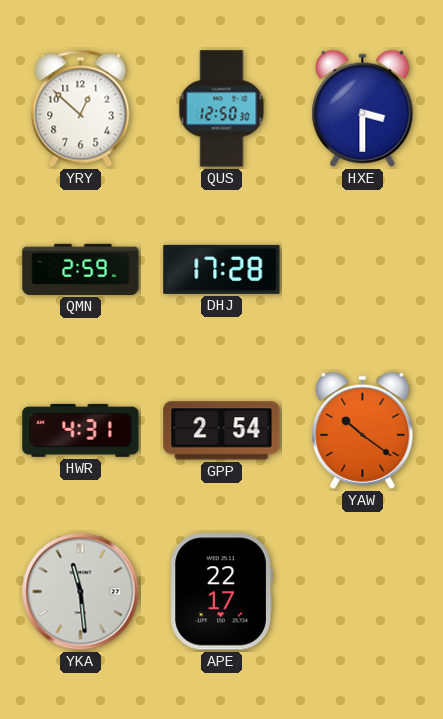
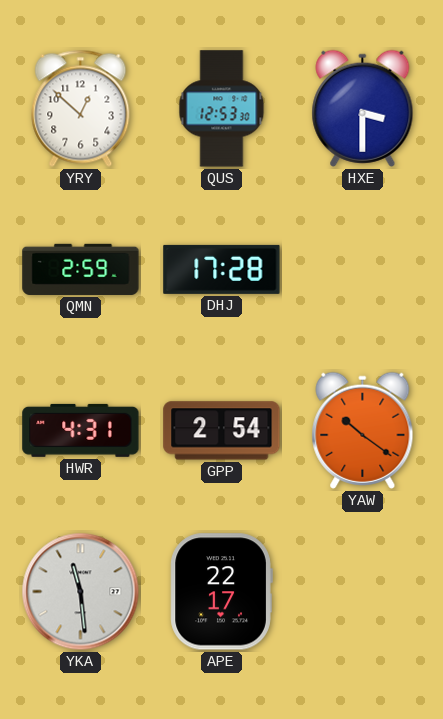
QUS: 12:50 -> 12:53
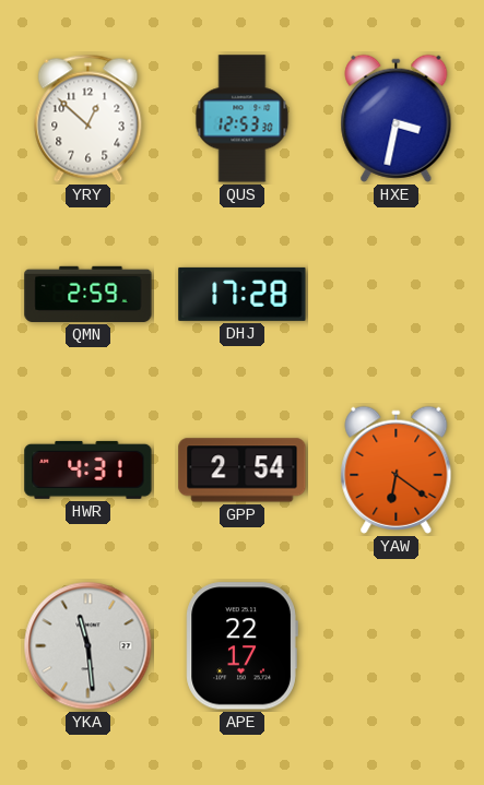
HXE: 3:30 -> 3:32
YAW: 10:21 -> 6:21
